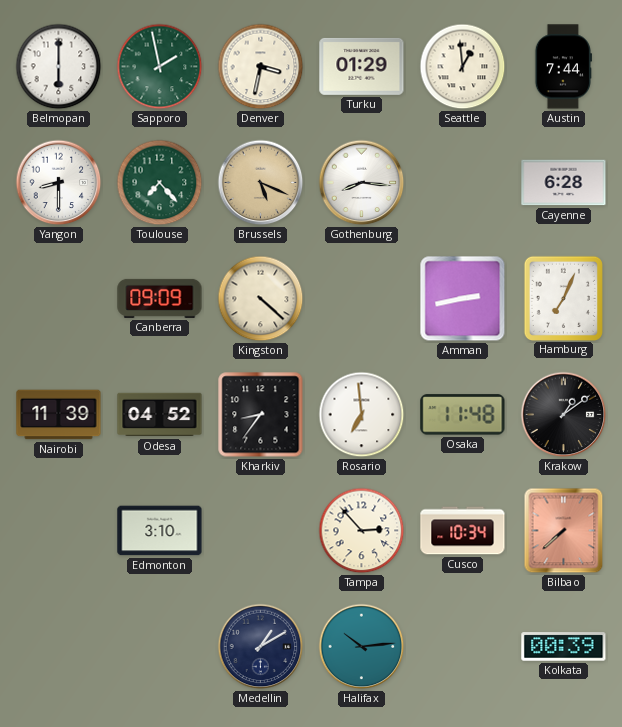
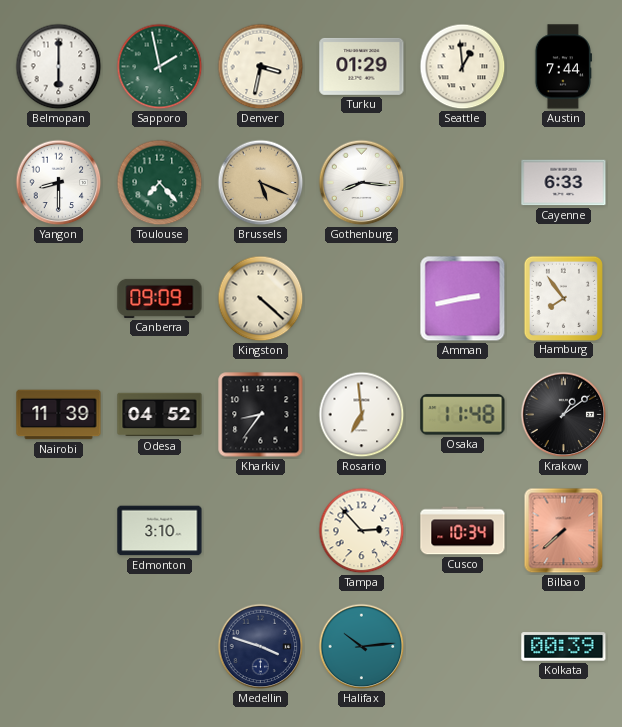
Cayenne: 6:28 -> 6:33
Hamburg: 7:04 -> 7:54
Medellin: 1:10 -> 3:48
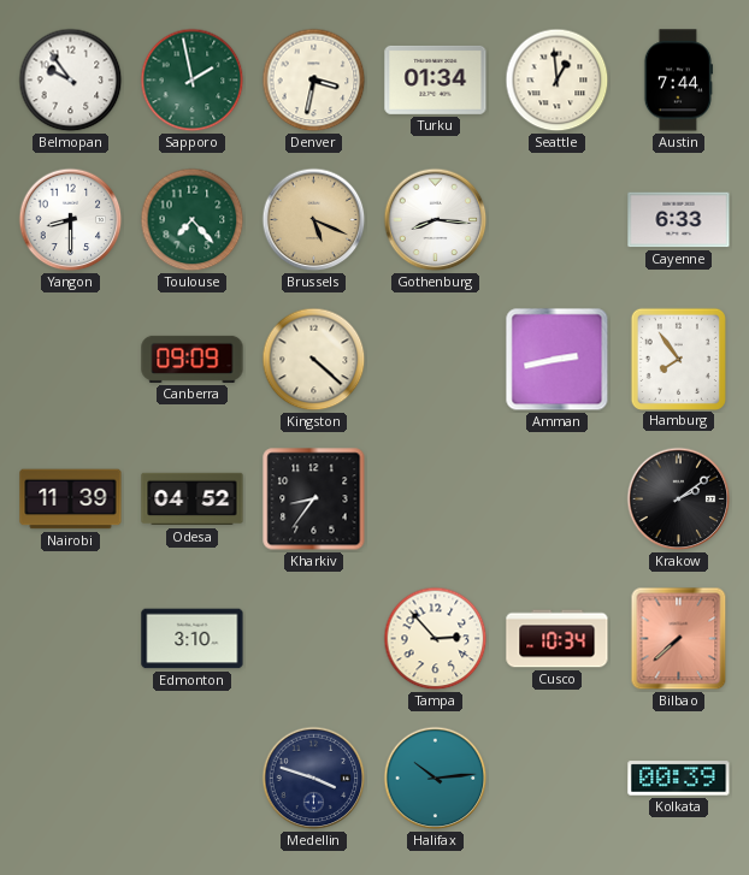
Belmopan: 6:00 -> 9:54
Turku: 01:29 -> 01:34
Rosario: 6:59 -> none
Osaka: 11:48 -> none
Krakow: 1:09 -> 2:09
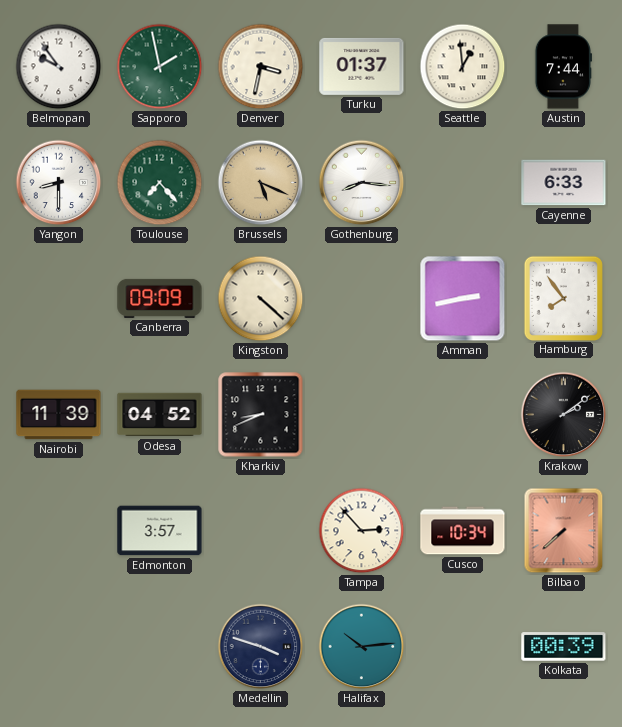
Turku: 01:34 -> 01:37
Kharkiv: 8:36 -> 8:41
Edmonton: 3:10 -> 3:57
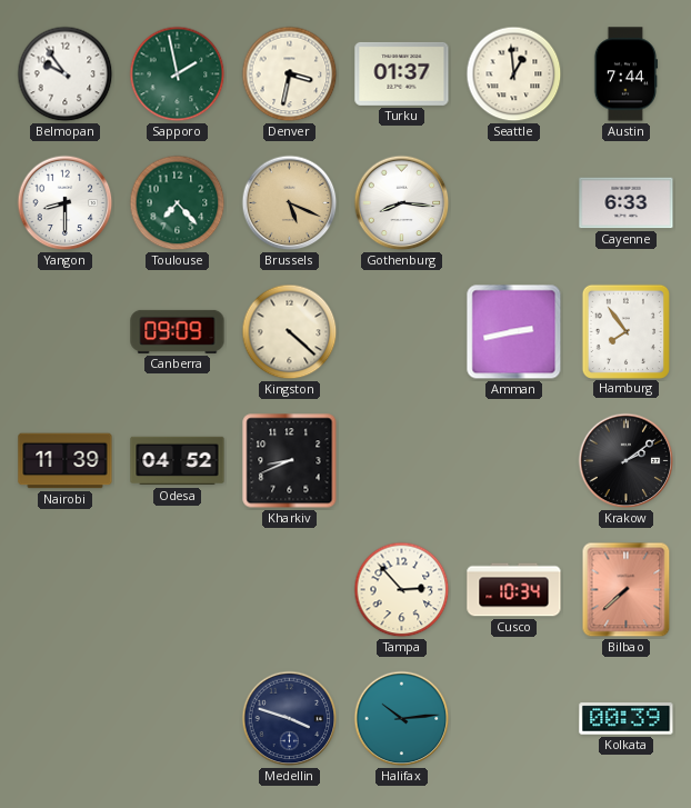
Edmonton: 3:57 -> none
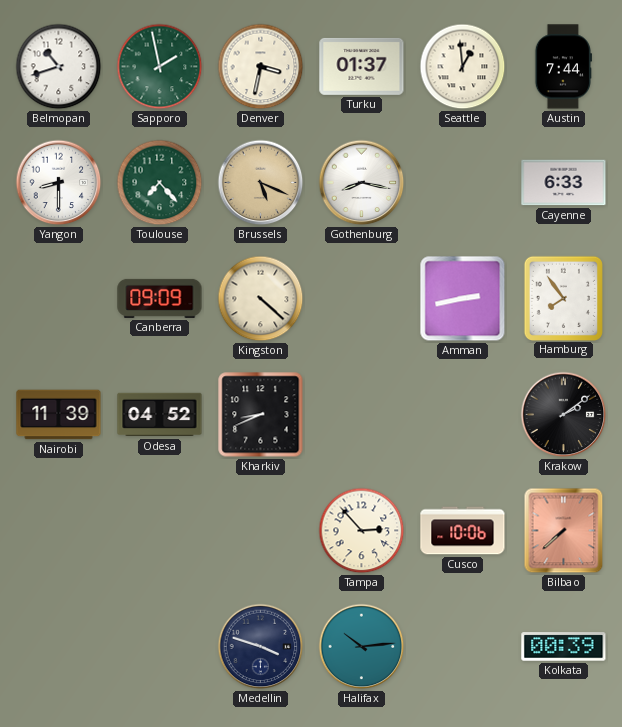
Belmopan: 9:54 -> 10:42
Gothenburg: 8:16 -> 8:17
Cusco: 10:34 -> 10:06
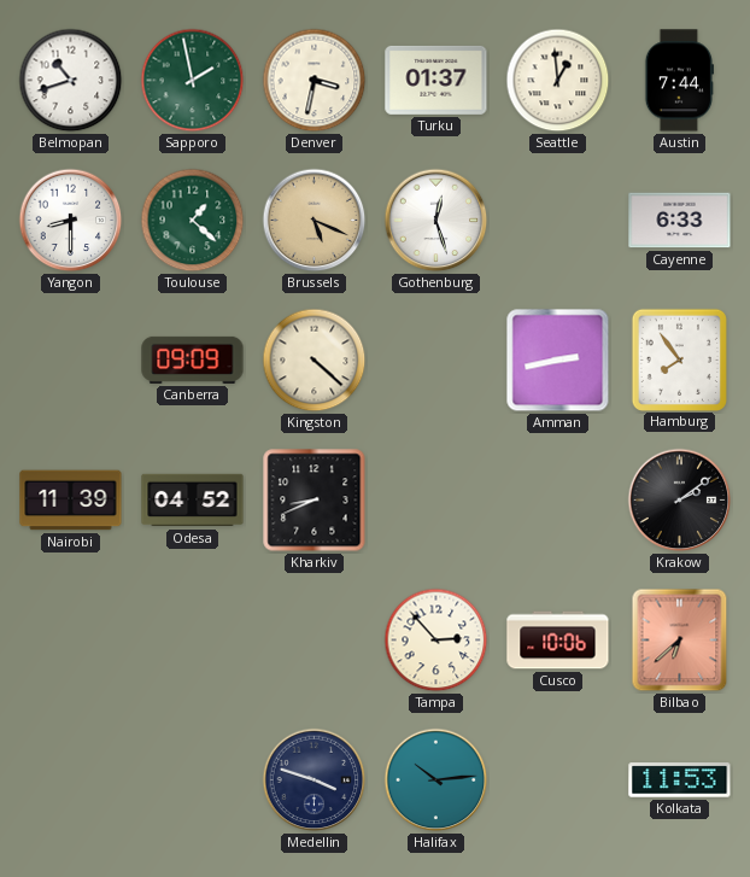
Toulouse: 7:23 -> 1:22
Gothenburg: 8:17 -> 12:27
Bilbao: 7:38 -> 6:38
Kolkata: 00:39 -> 11:53
